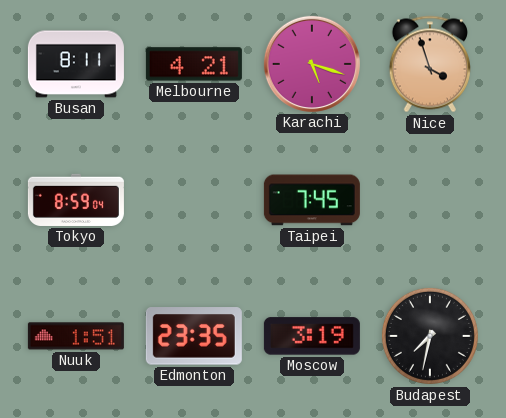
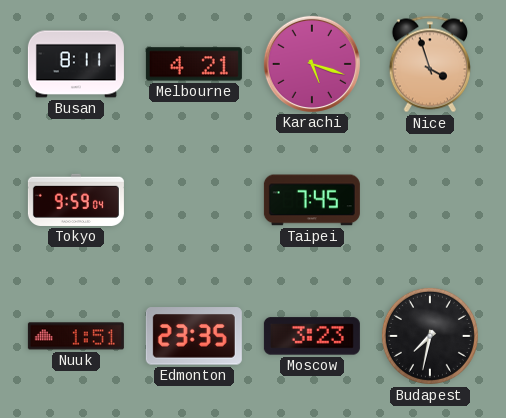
Tokyo: 8:59 -> 9:59
Moscow: 3:19 -> 3:23
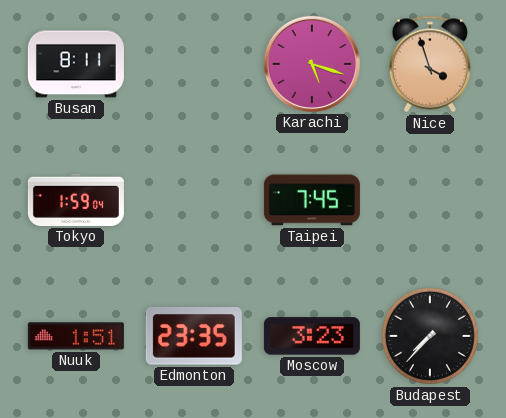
Melbourne: 4:21 -> none
Tokyo: 9:59 -> 1:59
Budapest: 7:32 -> 7:37
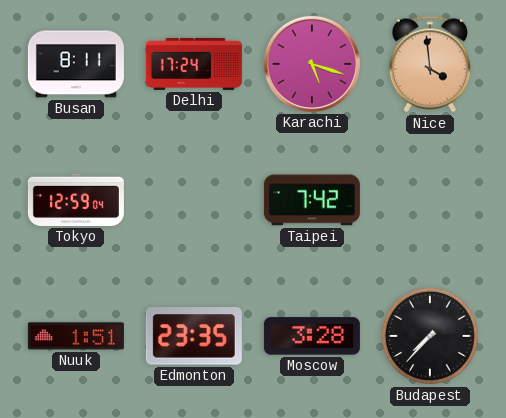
Delhi: none -> 17:24
Nice: 3:57 -> 3:59
Tokyo: 1:59 -> 12:59
Taipei: 7:45 -> 7:42
Moscow: 3:23 -> 3:28
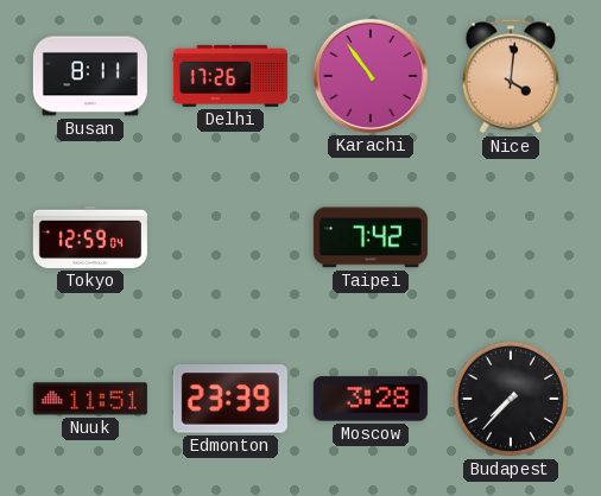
Delhi: 17:24 -> 17:26
Karachi: 5:18 -> 10:54
Nice: 3:59 -> 4:01
Nuuk: 1:51 -> 11:51
Edmonton: 23:35 -> 23:39
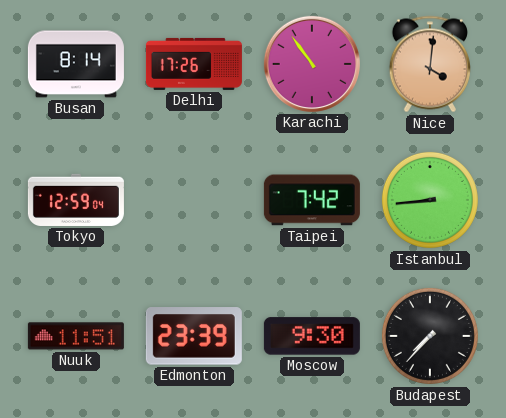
Busan: 8:11 -> 8:14
Istanbul: none -> 8:44
Moscow: 3:28 -> 9:30
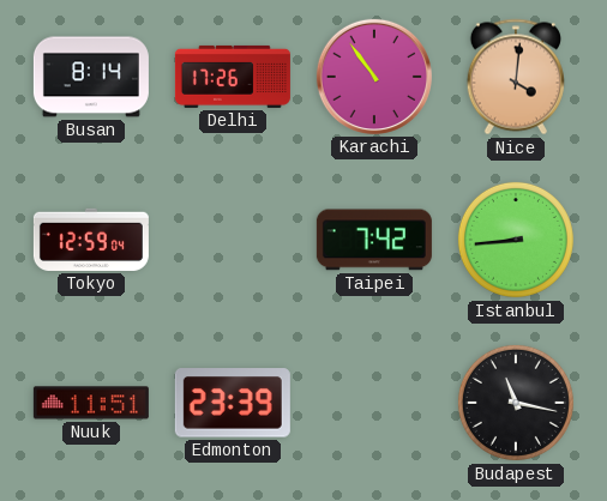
Moscow: 9:30 -> none
Budapest: 7:37 -> 11:17
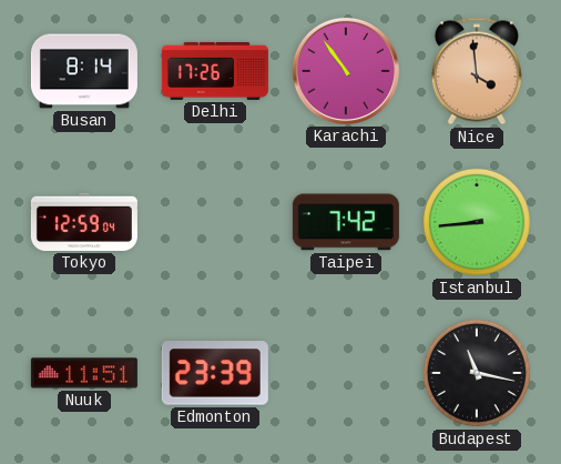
Nice: 4:01 -> 3:59
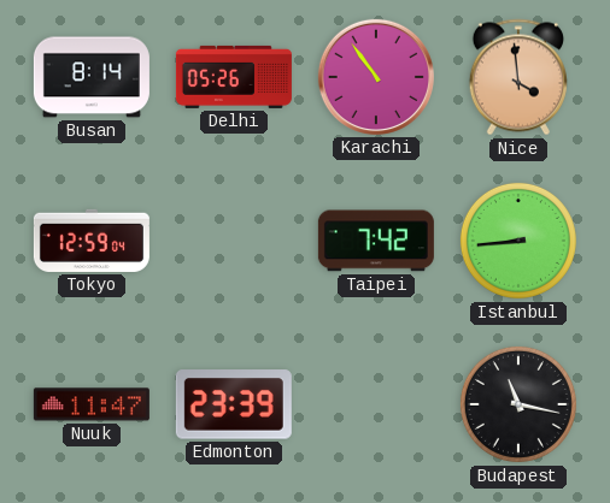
Delhi: 17:26 -> 05:26
Nuuk: 11:51 -> 11:47
